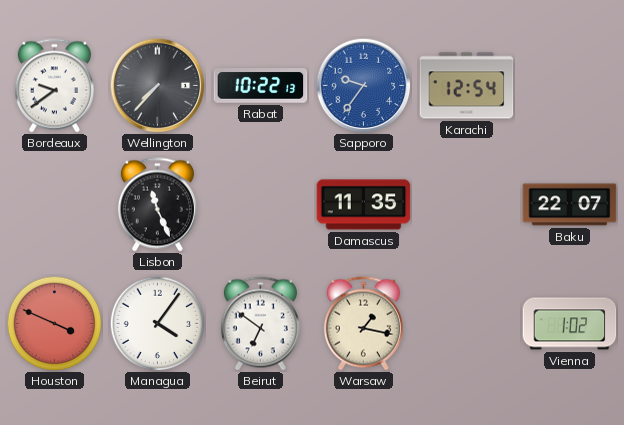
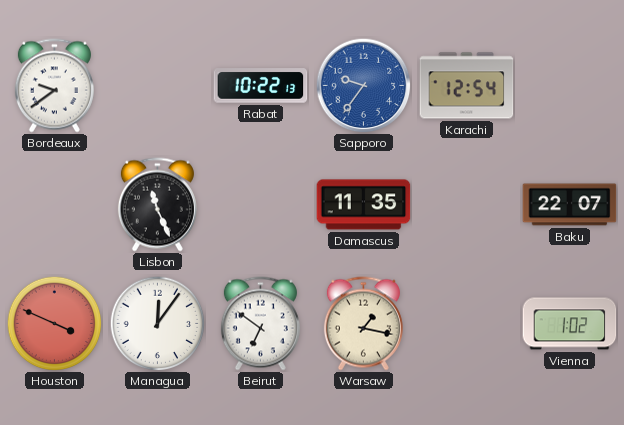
Wellington: 7:37 -> none
Managua: 4:06 -> 12:06
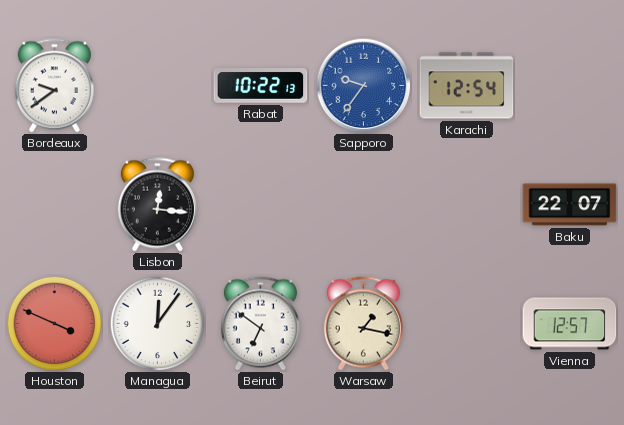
Lisbon: 11:26 -> 12:16
Damascus: 11:35 -> none
Vienna: 1:02 -> 12:57
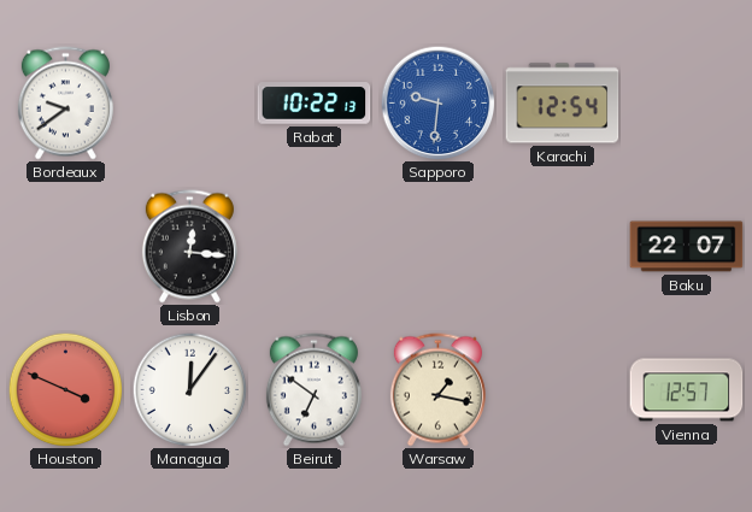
Sapporo: 9:36 -> 9:31
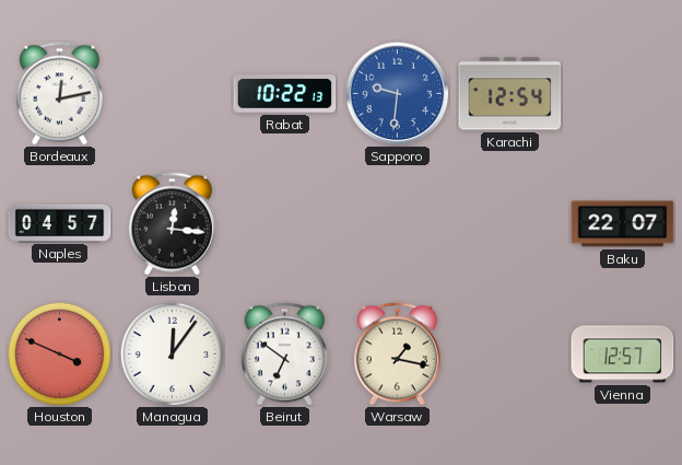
Bordeaux: 9:39 -> 12:13
Naples: none -> 04:57
